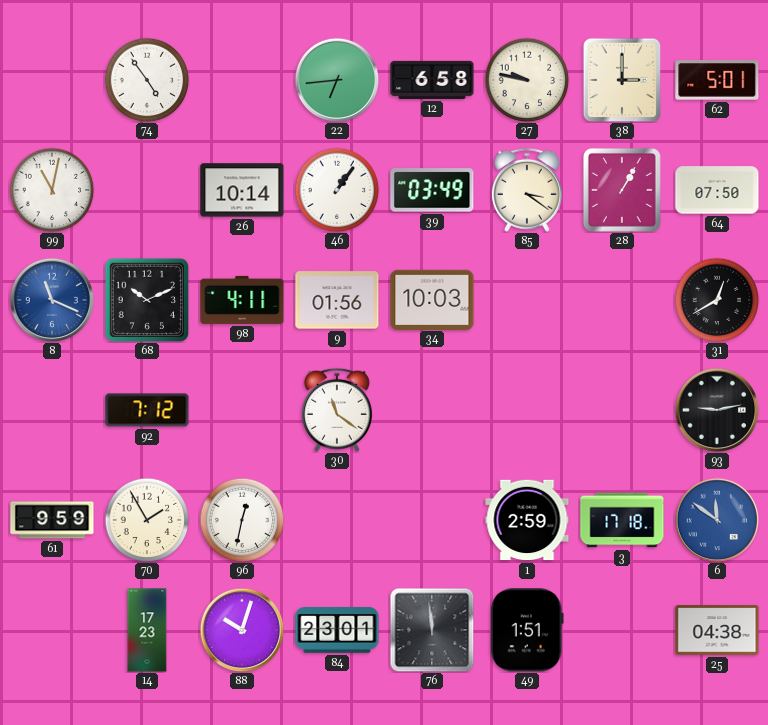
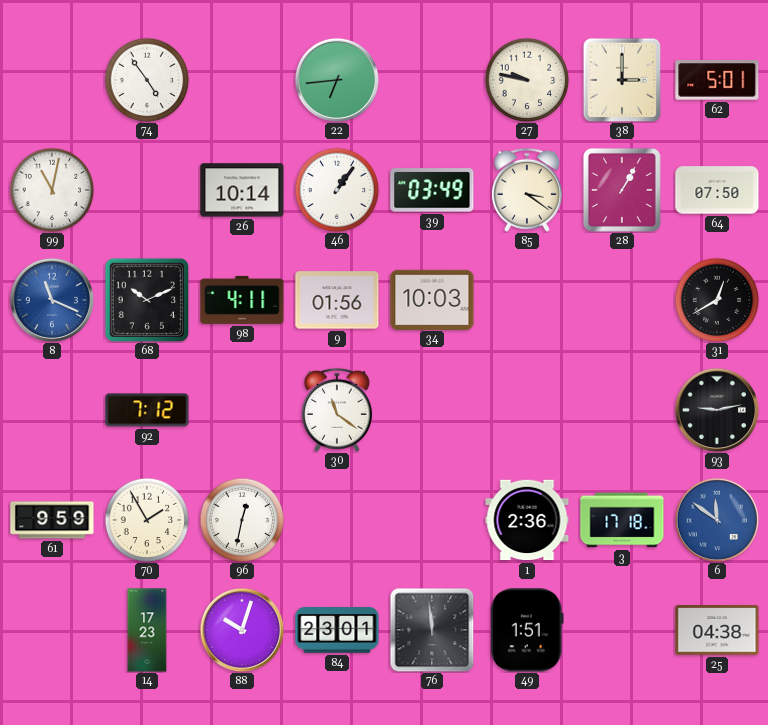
12: 6:58 -> none
1: 2:59 -> 2:36
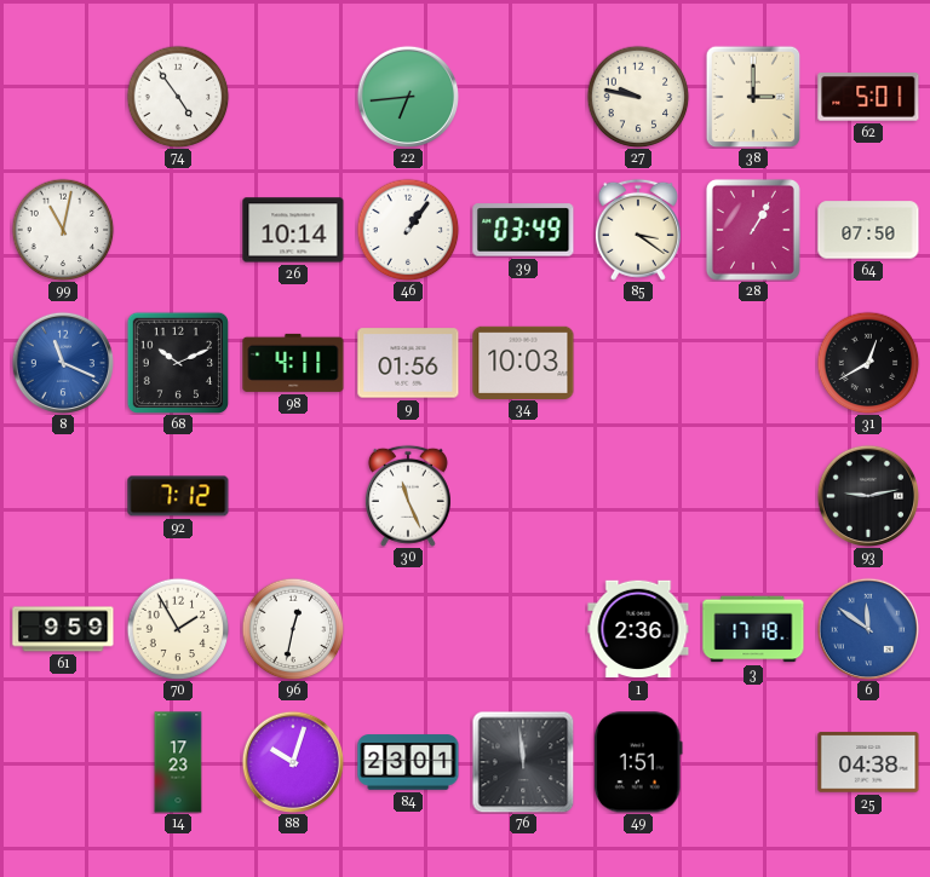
30: 11:21 -> 11:26
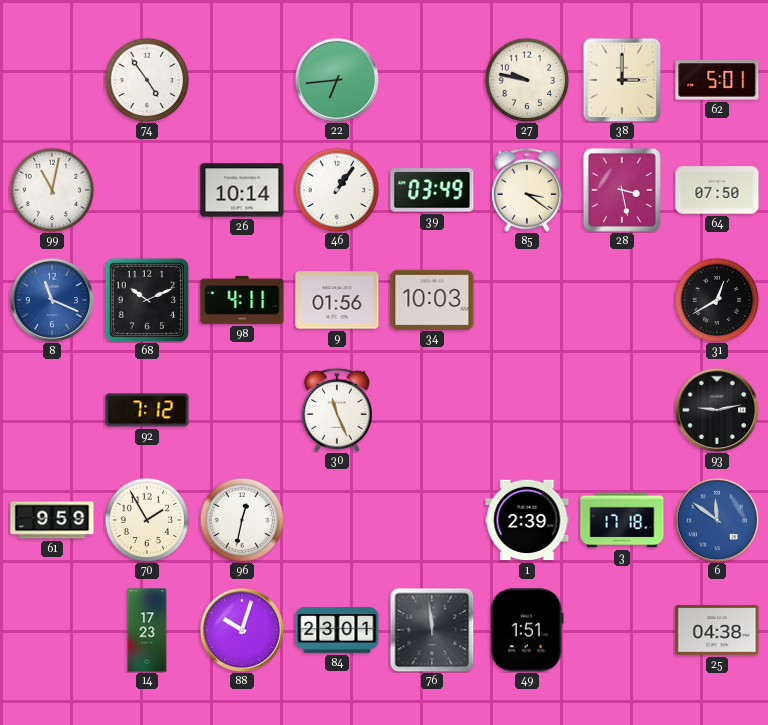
28: 1:05 -> 3:28
1: 2:36 -> 2:39
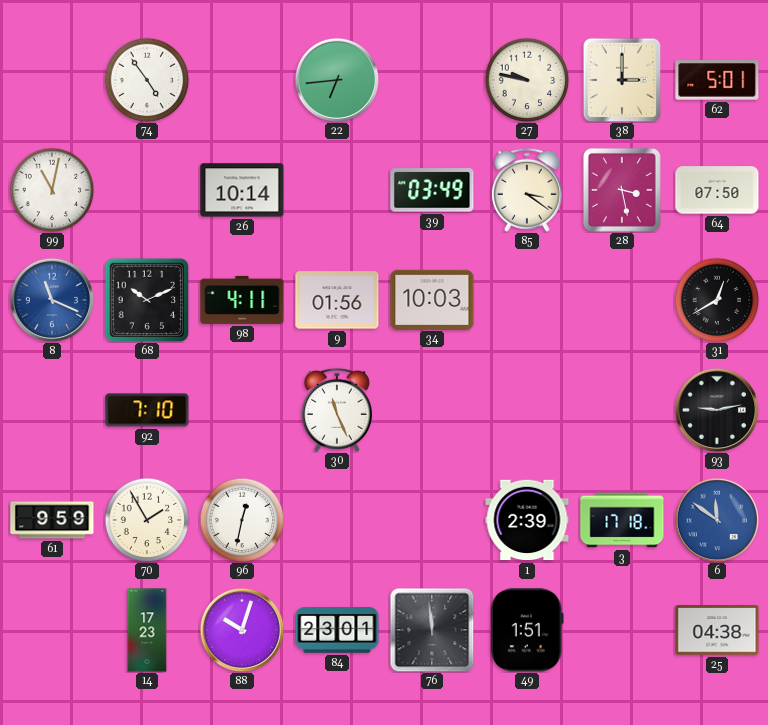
46: 1:06 -> none
92: 7:12 -> 7:10
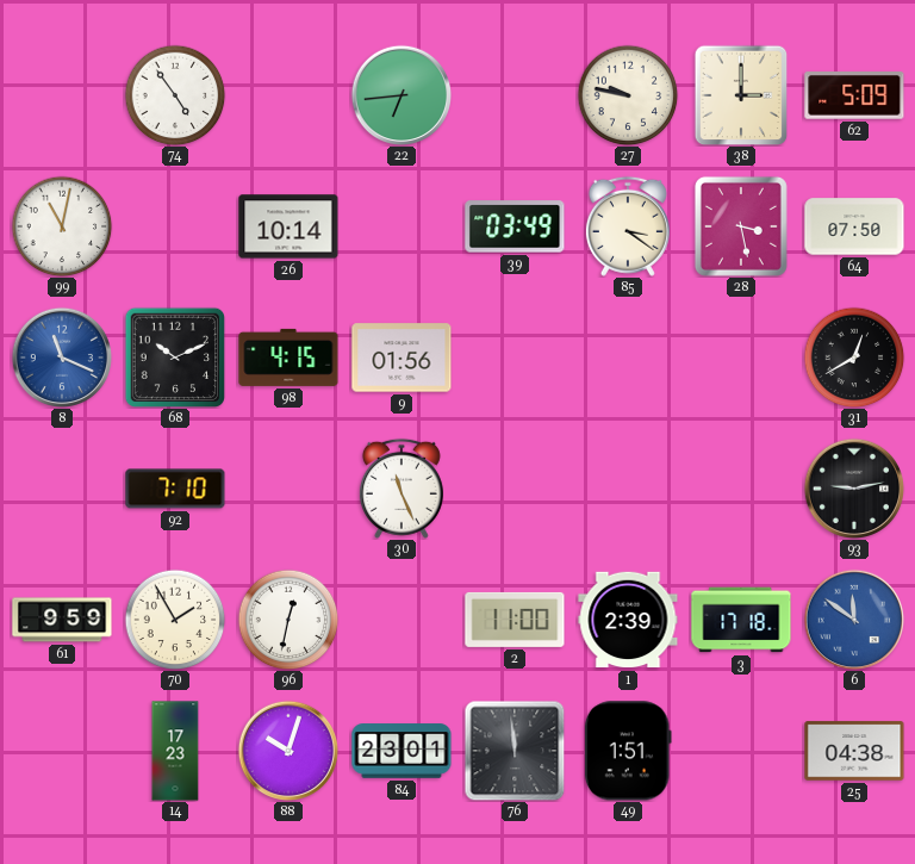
62: 5:01 -> 5:09
98: 4:11 -> 4:15
34: 10:03 -> none
2: none -> 11:00
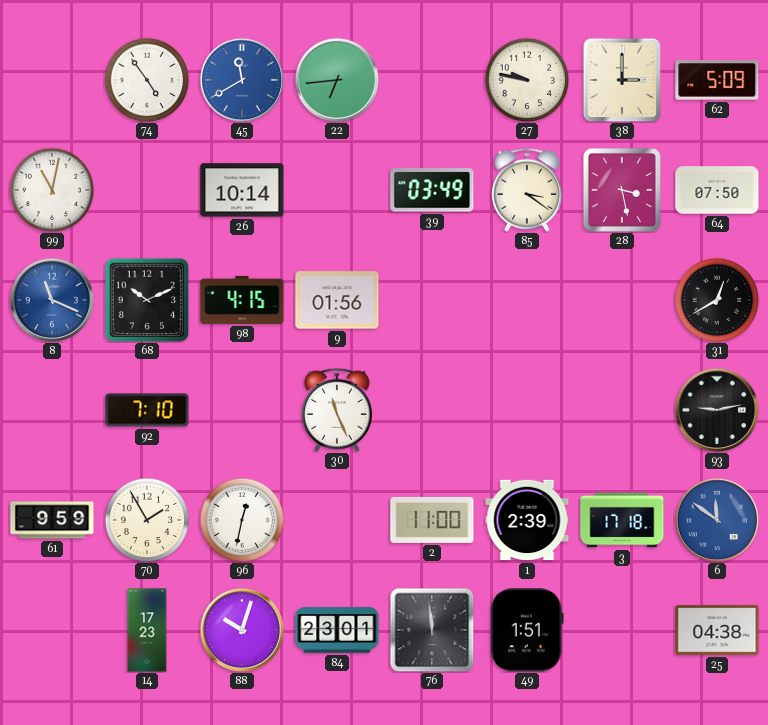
45: none -> 11:40
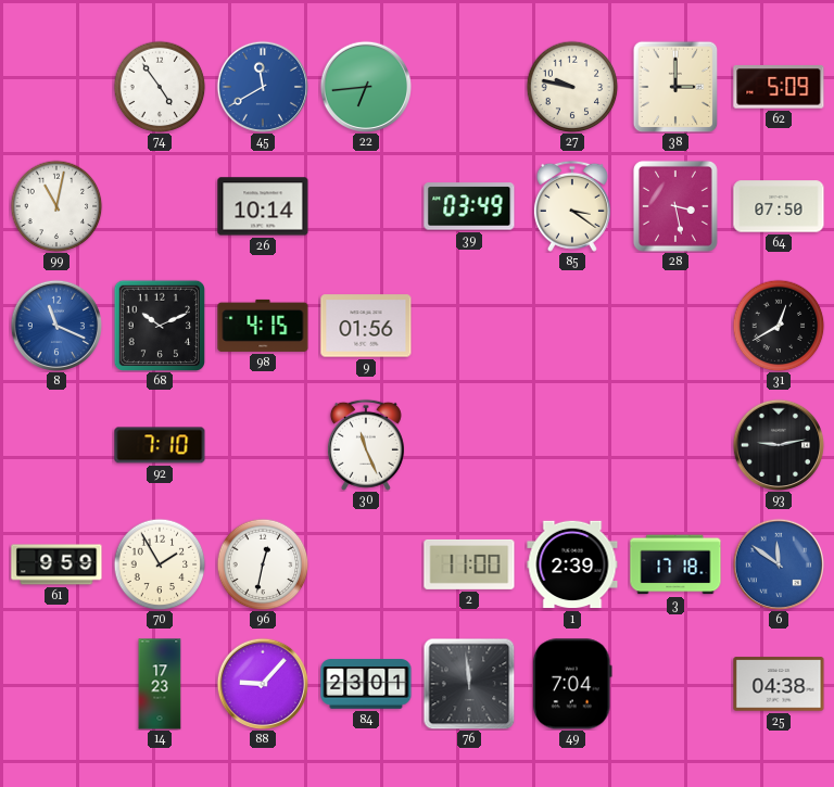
88: 10:03 -> 9:07
49: 1:51 -> 7:04
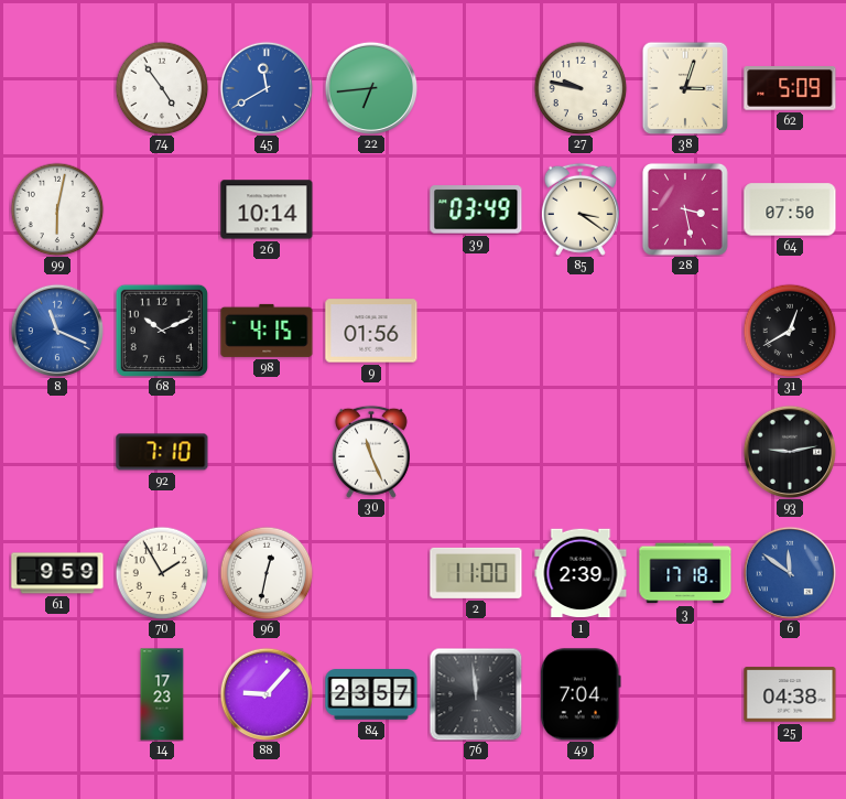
38: 3:00 -> 3:03
99: 11:02 -> 6:02
84: 23:01 -> 23:57
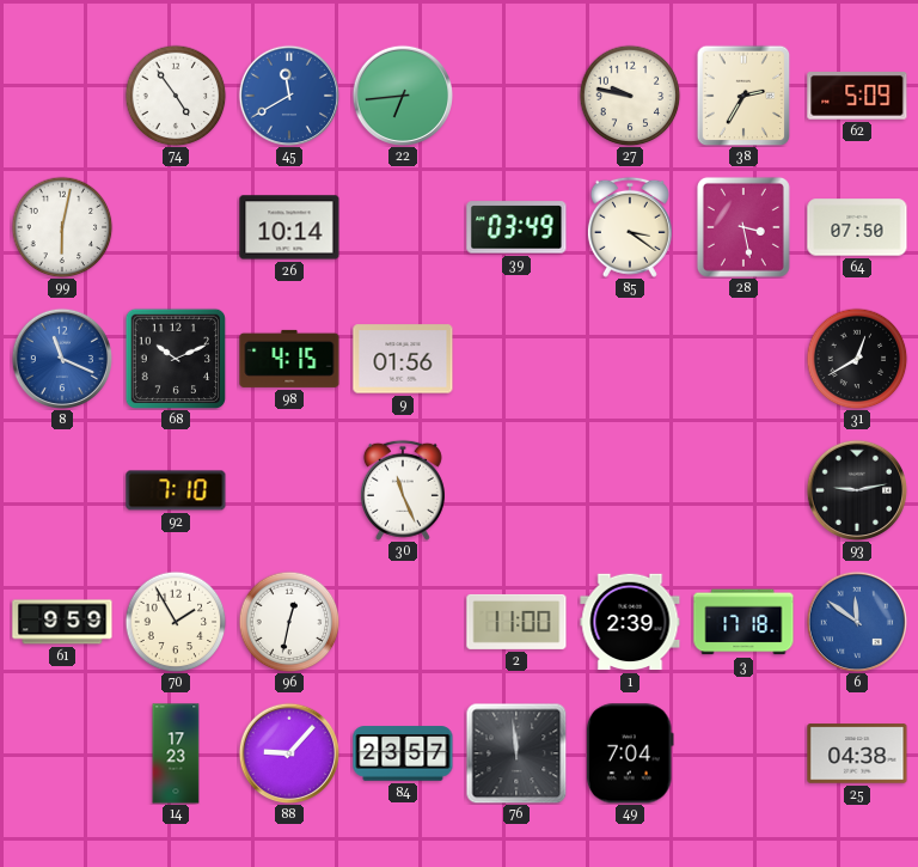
38: 3:03 -> 2:35
